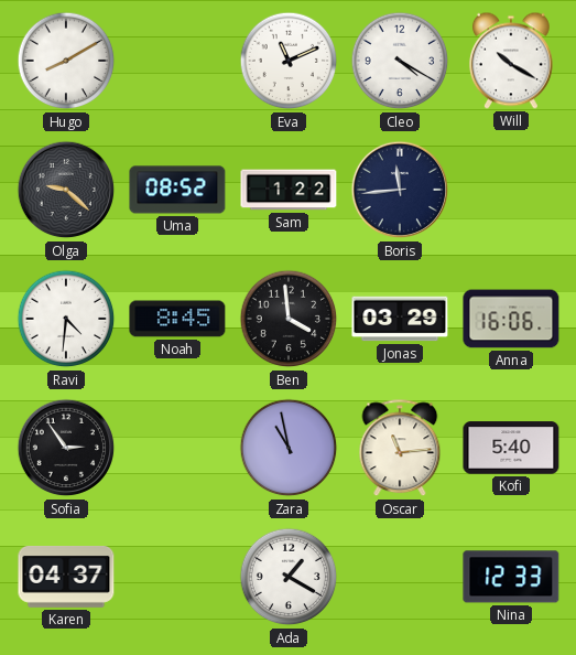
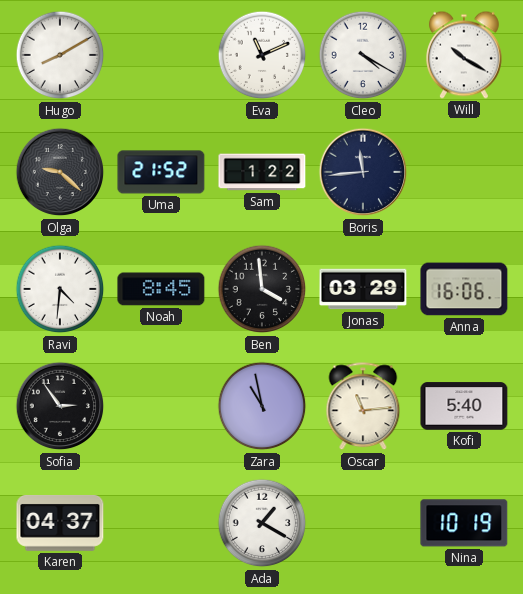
Uma: 08:52 -> 21:52
Nina: 12:33 -> 10:19
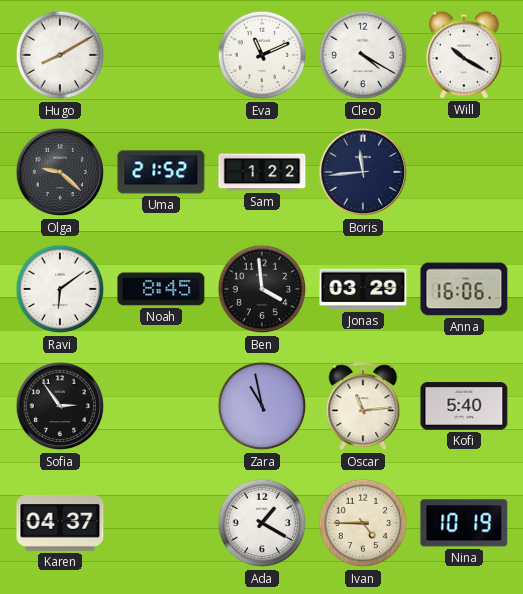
Ravi: 4:31 -> 6:09
Ivan: none -> 4:45
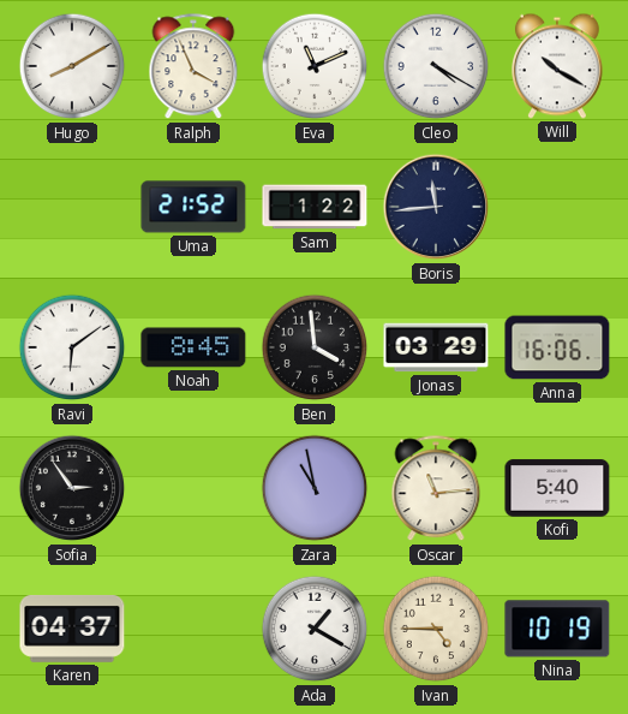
Ralph: none -> 3:56
Olga: 9:22 -> none
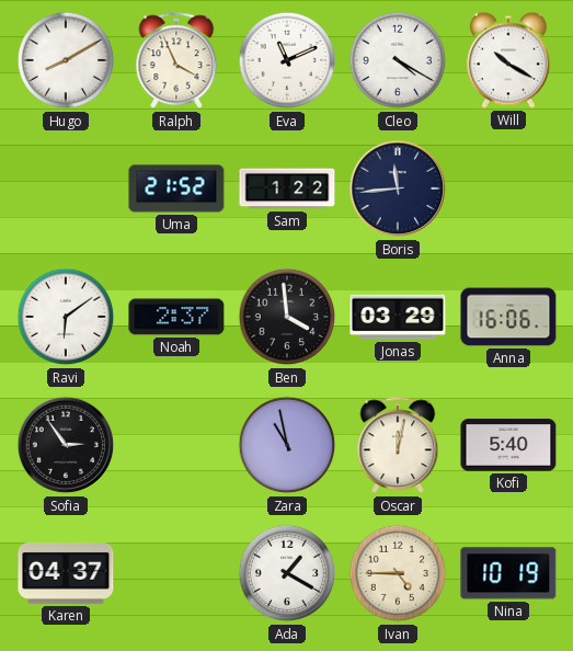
Noah: 8:45 -> 2:37
Oscar: 11:14 -> 12:02
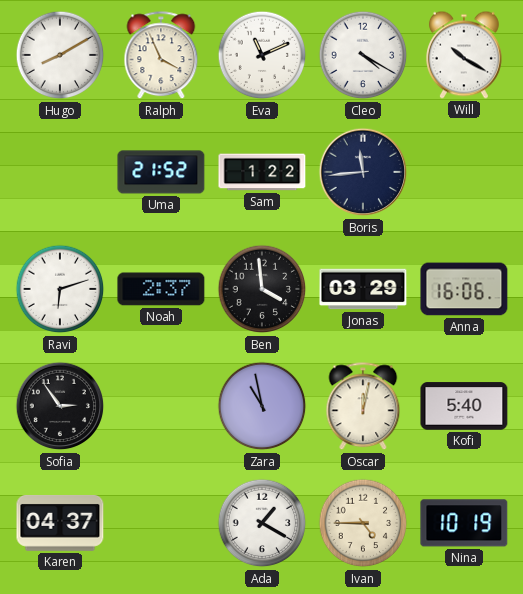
Ravi: 6:09 -> 6:12
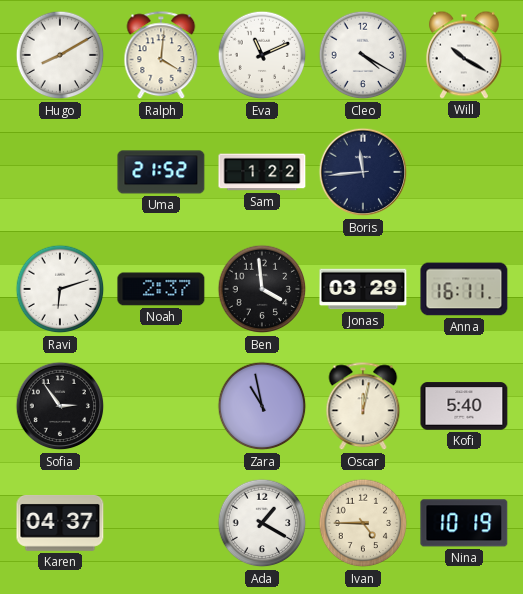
Ralph: 3:56 -> 4:01
Anna: 16:06 -> 16:11
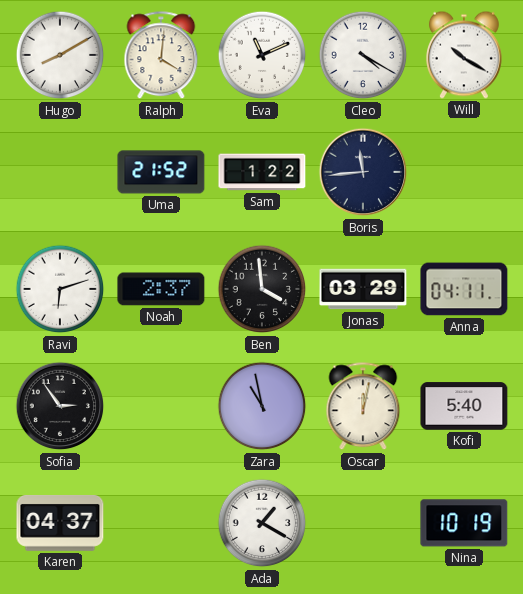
Anna: 16:11 -> 04:11
Ivan: 4:45 -> none
